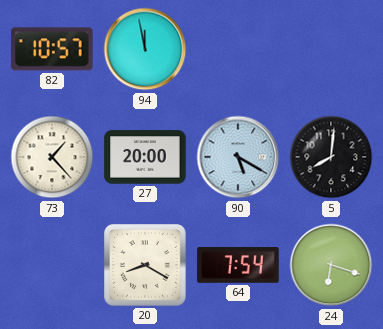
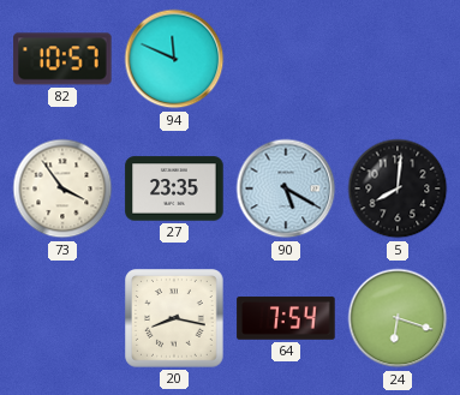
94: 11:58 -> 11:49
73: 1:23 -> 3:54
27: 20:00 -> 23:35
20: 8:20 -> 8:17
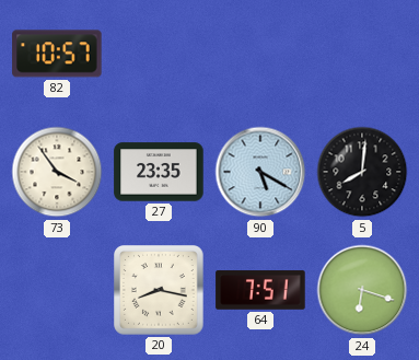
94: 11:49 -> none
64: 7:54 -> 7:51
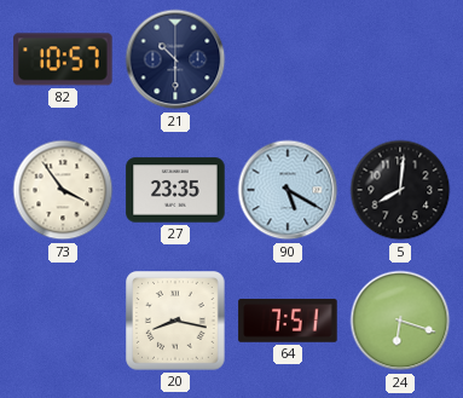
21: none -> 10:30
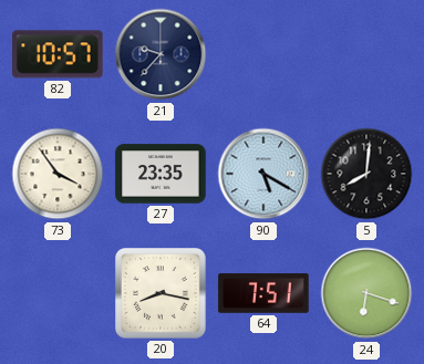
21: 10:30 -> 9:37
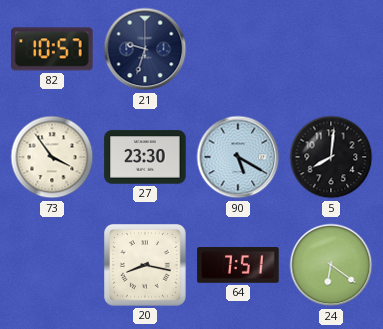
21: 9:37 -> 9:33
27: 23:35 -> 23:30
24: 6:18 -> 6:21
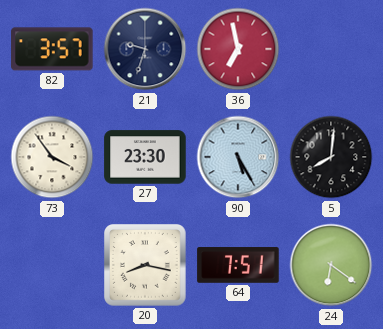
82: 10:57 -> 3:57
36: none -> 6:58
90: 5:20 -> 5:25
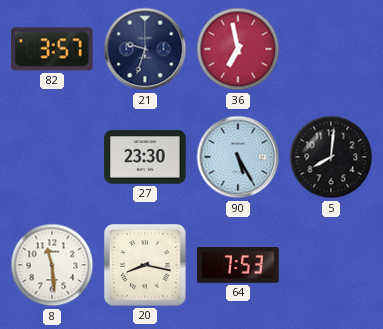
73: 3:54 -> none
8: none -> 11:29
64: 7:51 -> 7:53
24: 6:21 -> none
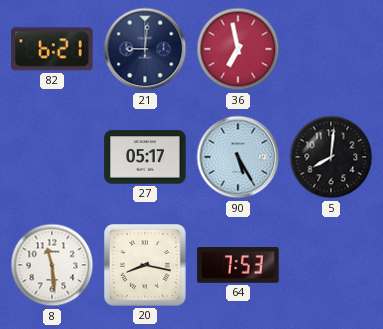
82: 3:57 -> 6:21
21: 9:33 -> 9:01
27: 23:30 -> 05:17
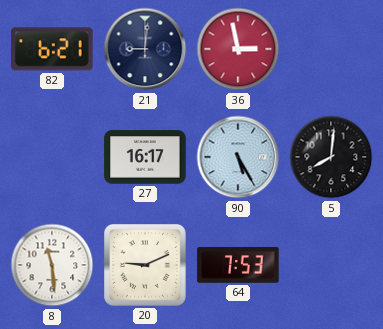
36: 6:58 -> 2:58
27: 05:17 -> 16:17
20: 8:17 -> 9:11
